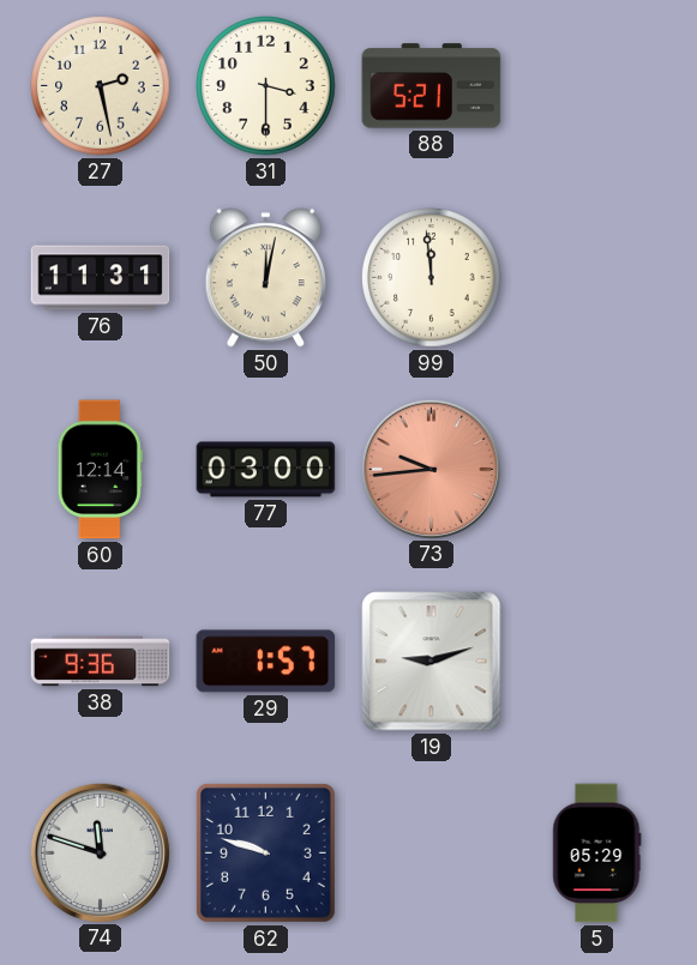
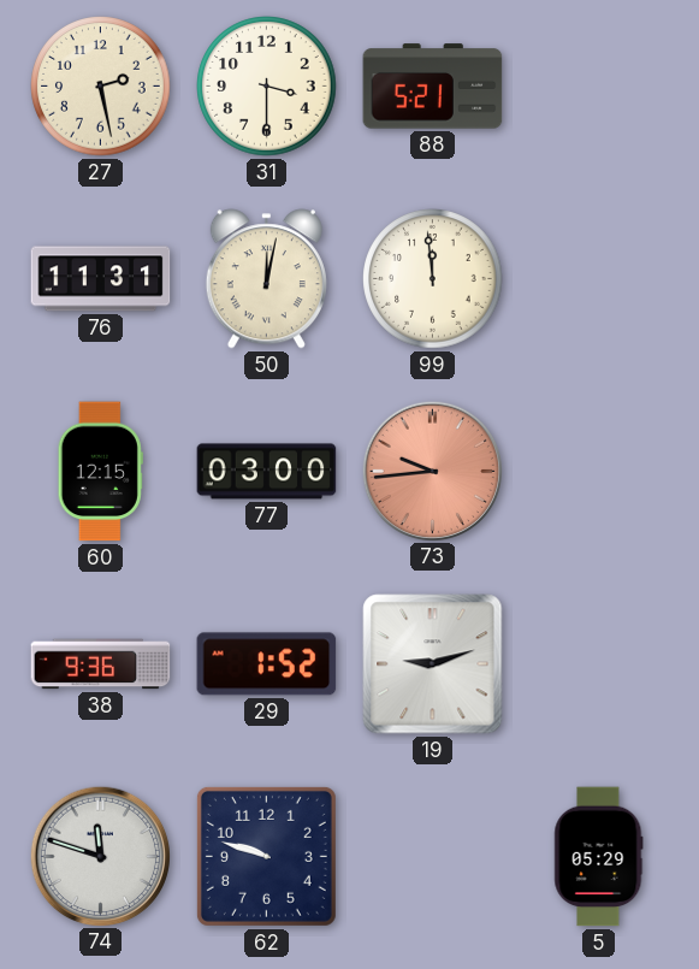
60: 12:14 -> 12:15
29: 1:57 -> 1:52
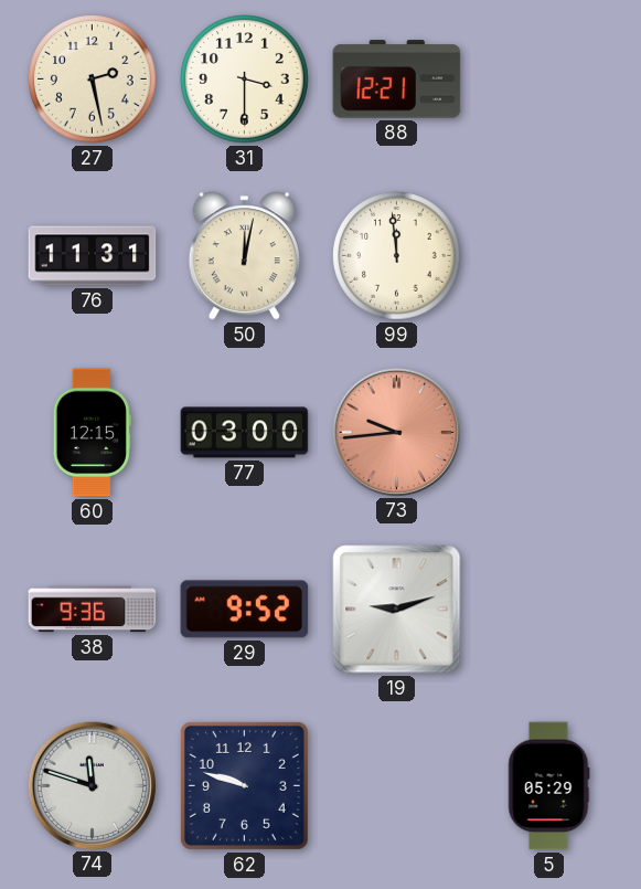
88: 5:21 -> 12:21
29: 1:52 -> 9:52
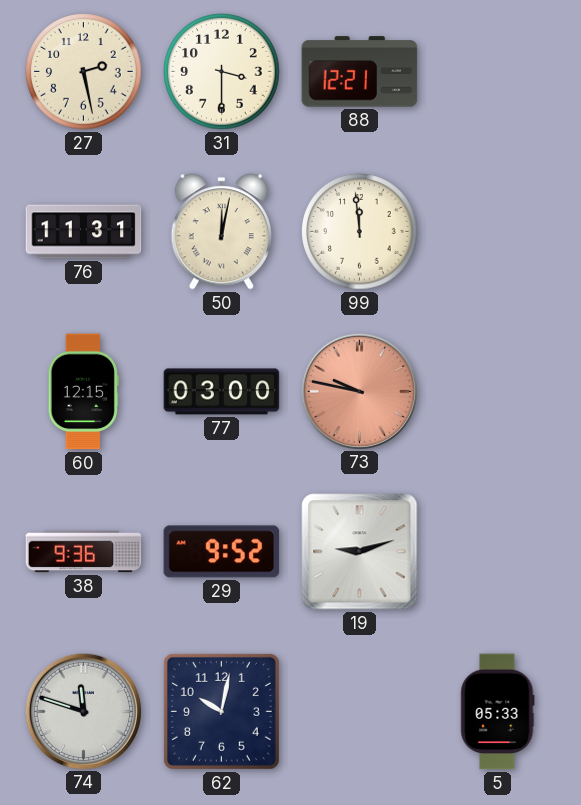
73: 9:44 -> 9:47
62: 9:48 -> 10:02
5: 05:29 -> 05:33
